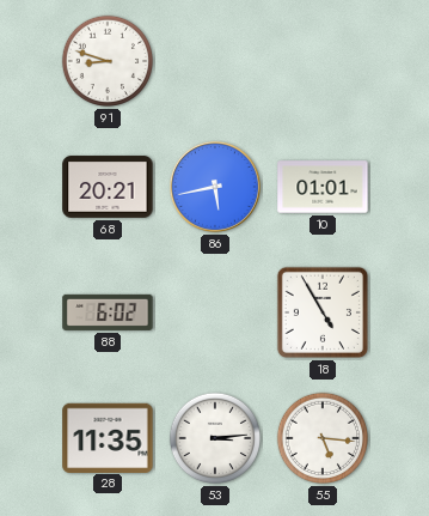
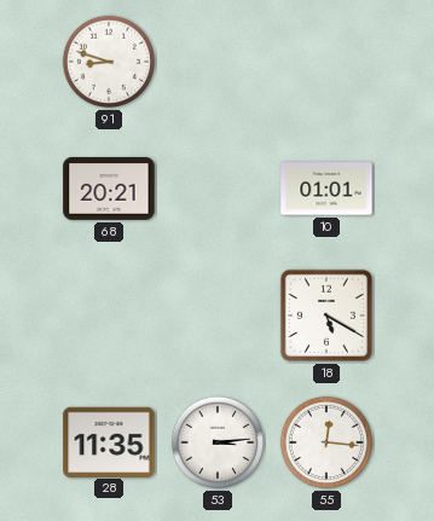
86: 5:43 -> none
88: 6:02 -> none
18: 4:55 -> 5:20
55: 5:16 -> 12:16
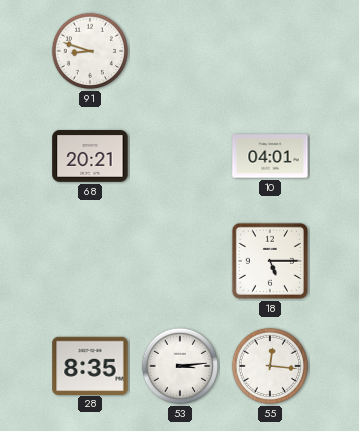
10: 01:01 -> 04:01
18: 5:20 -> 5:15
28: 11:35 -> 8:35
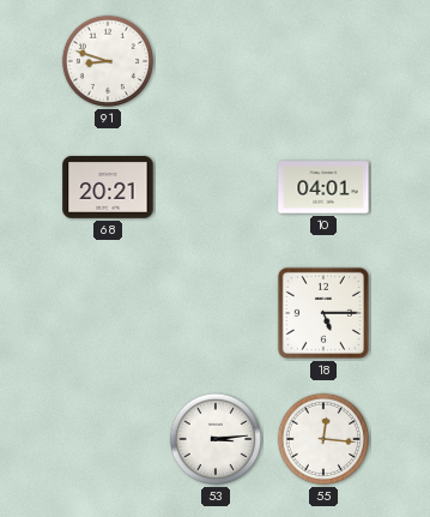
28: 8:35 -> none
